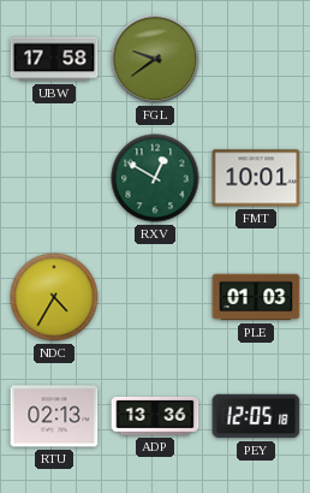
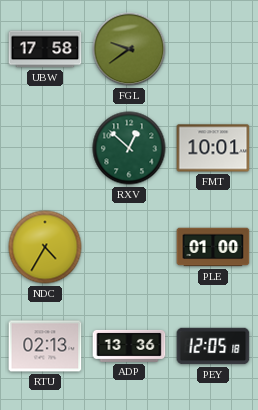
RXV: 12:50 -> 12:52
PLE: 01:03 -> 01:00
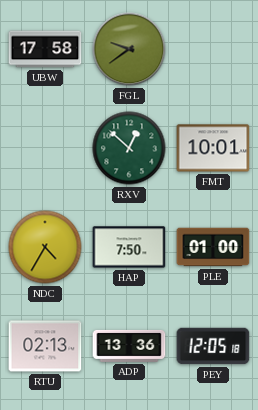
HAP: none -> 7:50
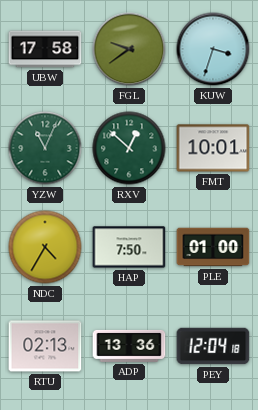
KUW: none -> 3:33
YZW: none -> 11:04
PEY: 12:05 -> 12:04
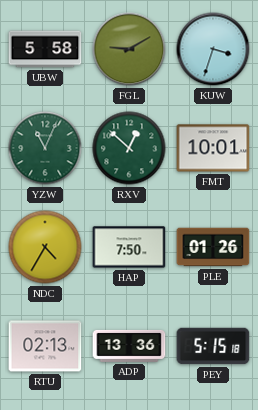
UBW: 17:58 -> 5:58
FGL: 9:39 -> 9:10
PLE: 01:00 -> 01:26
PEY: 12:04 -> 5:15
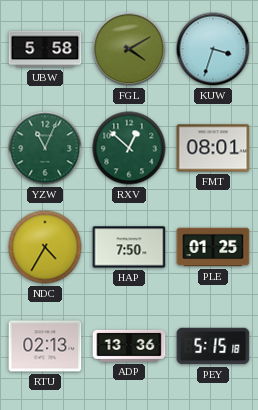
FGL: 9:10 -> 4:10
FMT: 10:01 -> 08:01
PLE: 01:26 -> 01:25
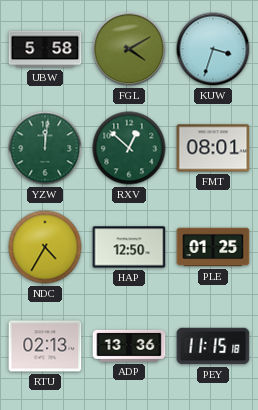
YZW: 11:04 -> 12:01
HAP: 7:50 -> 12:50
PEY: 5:15 -> 11:15
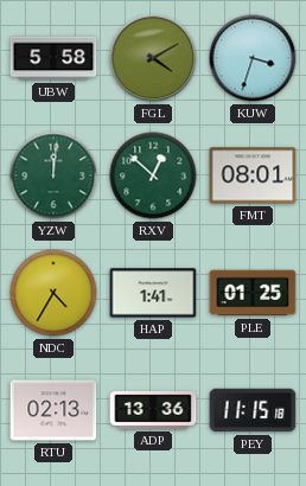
HAP: 12:50 -> 1:41
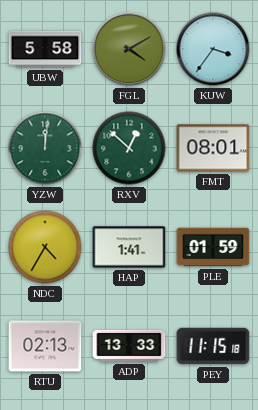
KUW: 3:33 -> 3:36
PLE: 01:25 -> 01:59
ADP: 13:36 -> 13:33
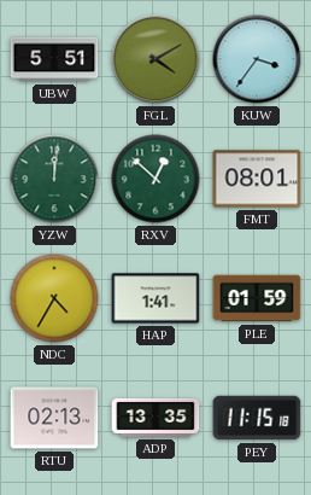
UBW: 5:58 -> 5:51
ADP: 13:33 -> 13:35
